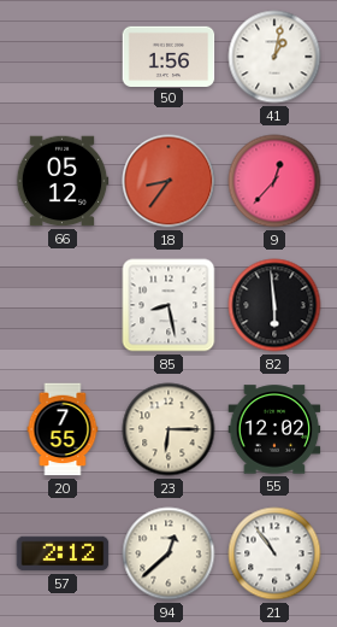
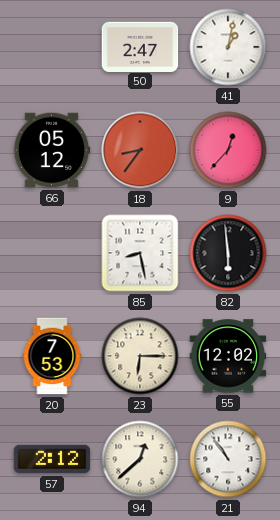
50: 1:56 -> 2:47
20: 7:55 -> 7:53
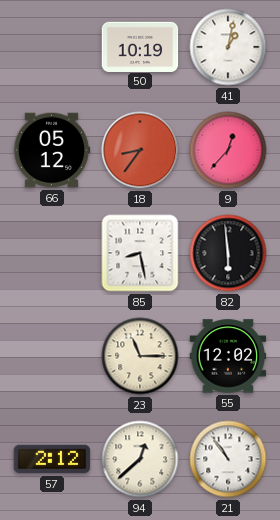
50: 2:47 -> 10:19
20: 7:53 -> none
23: 6:15 -> 11:15
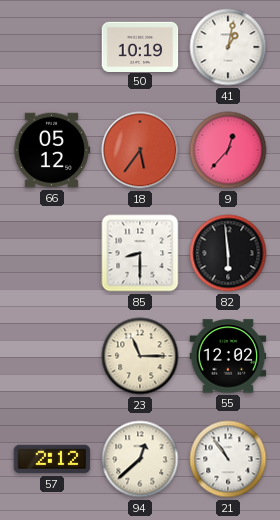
18: 8:36 -> 5:36
85: 8:28 -> 8:30
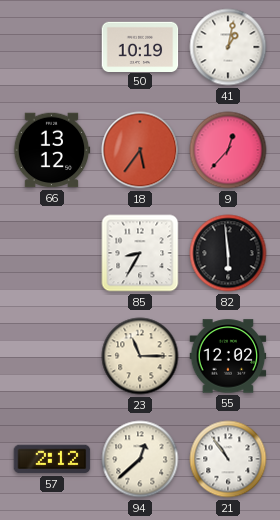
66: 05:12 -> 13:12
85: 8:30 -> 8:35
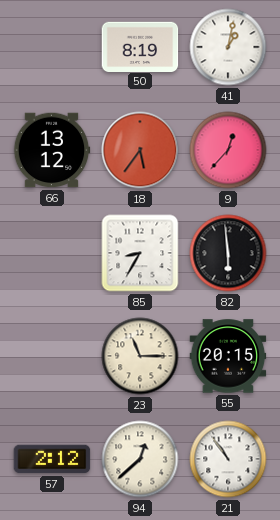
50: 10:19 -> 8:19
55: 12:02 -> 20:15
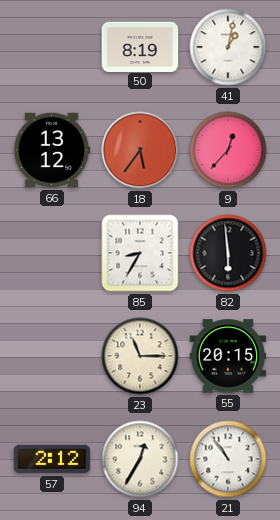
94: 12:38 -> 12:35
